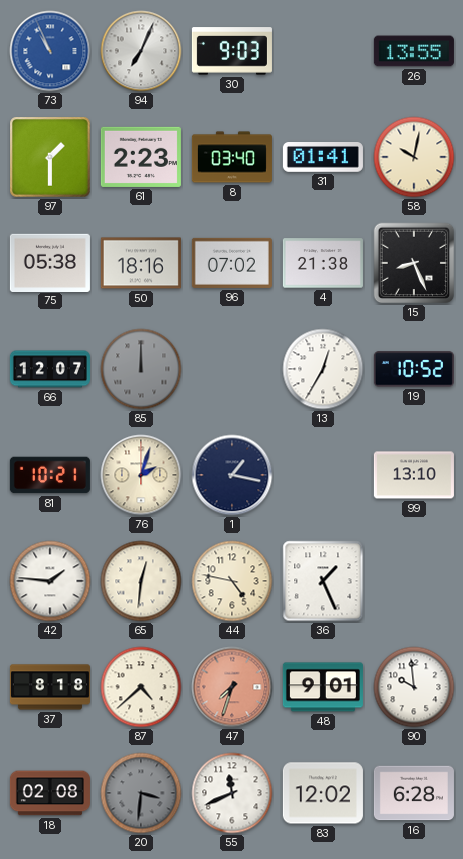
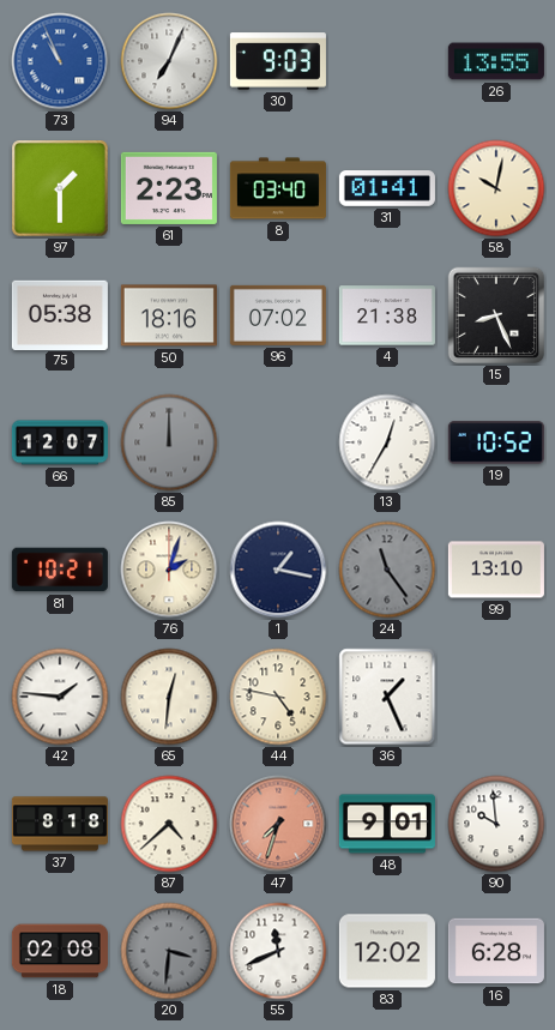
24: none -> 11:24
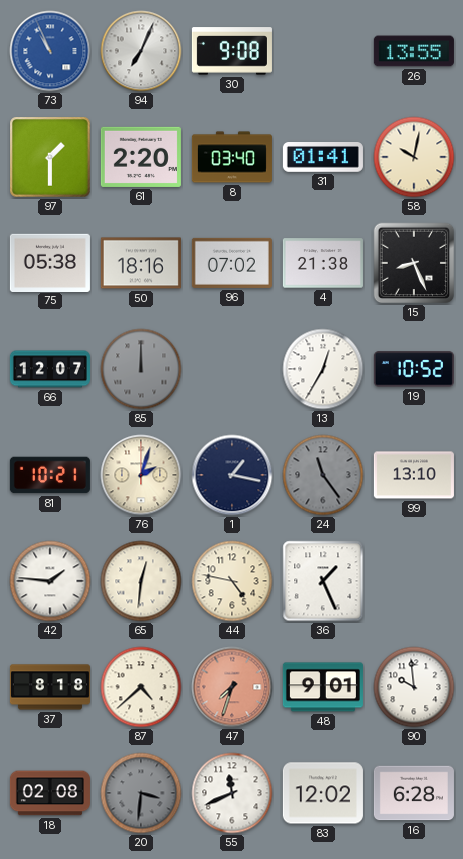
30: 9:03 -> 9:08
61: 2:23 -> 2:20
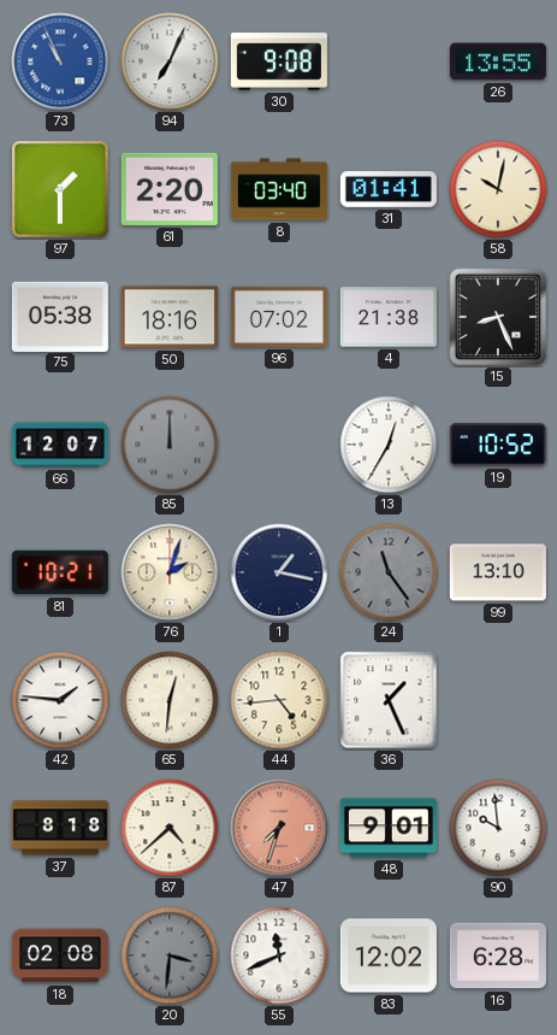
44: 4:47 -> 4:44
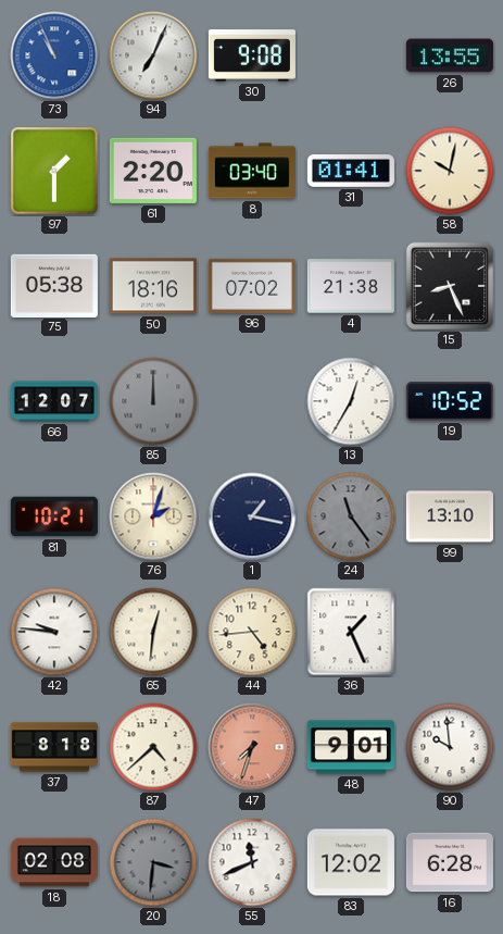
42: 1:46 -> 9:46
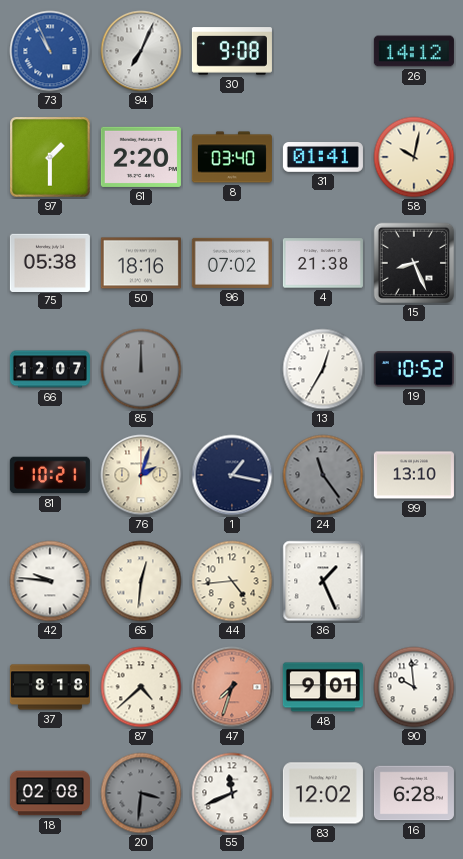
26: 13:55 -> 14:12
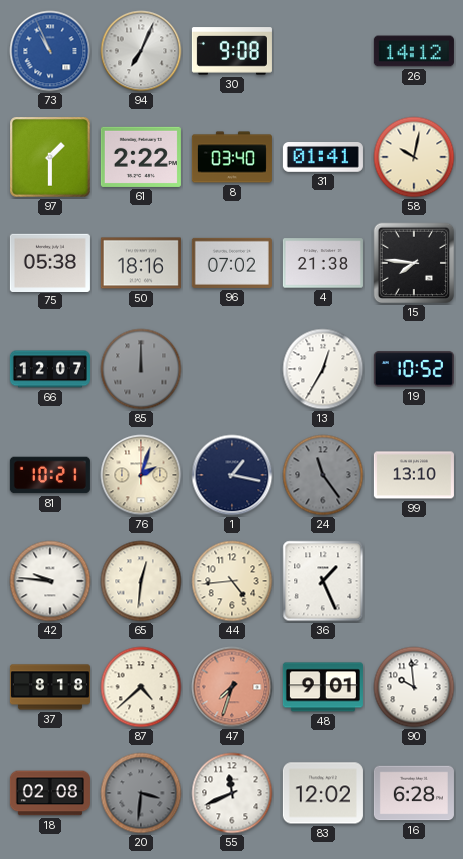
61: 2:20 -> 2:22
15: 8:26 -> 7:46
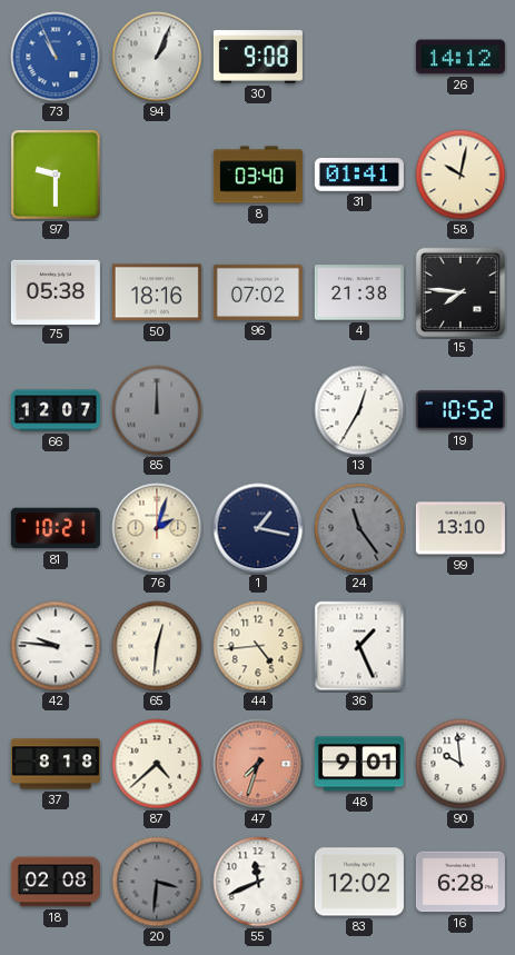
94: 7:04 -> 1:04
97: 1:30 -> 9:30
61: 2:22 -> none
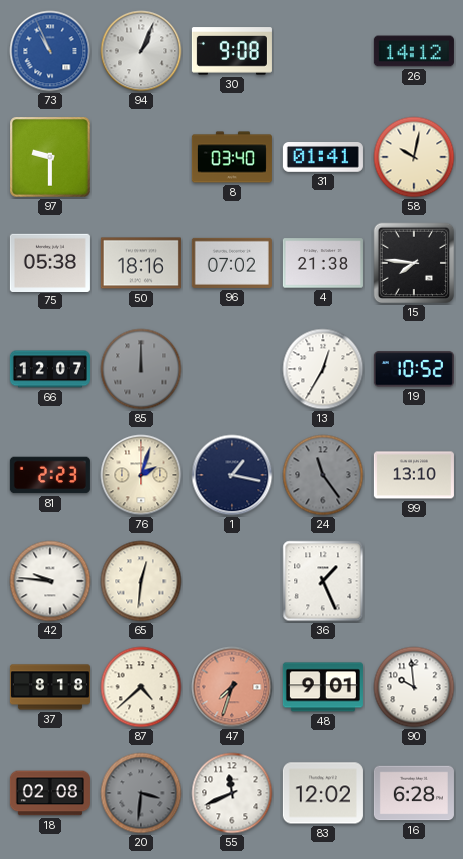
81: 10:21 -> 2:23
44: 4:44 -> none
